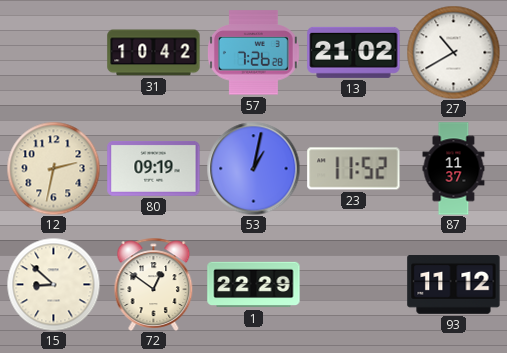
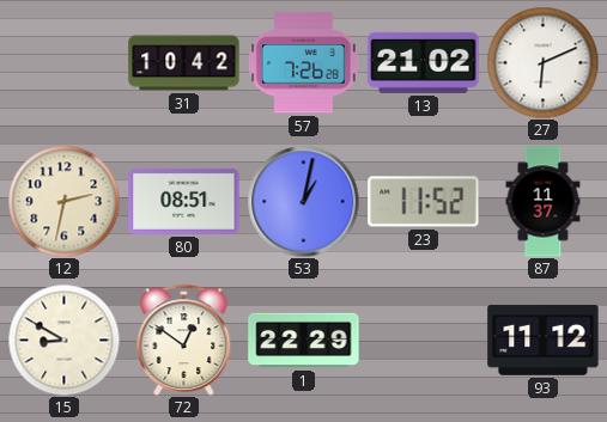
27: 10:40 -> 6:11
80: 09:19 -> 08:51
15: 8:52 -> 8:50
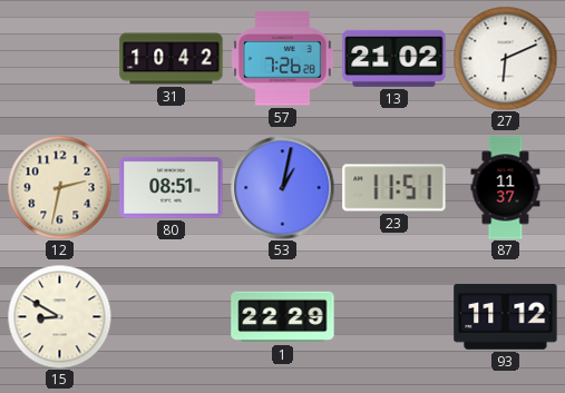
23: 11:52 -> 11:51
72: 12:51 -> none
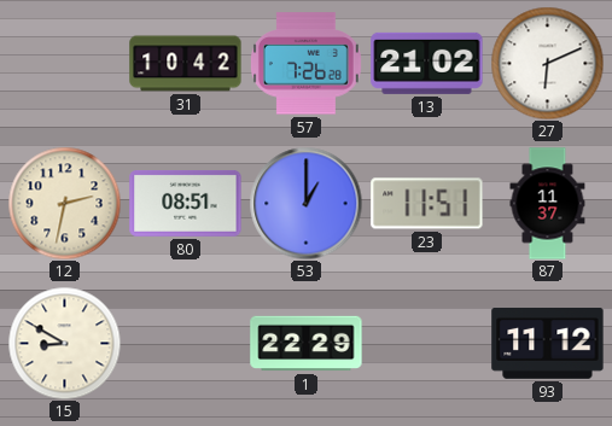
53: 1:02 -> 1:00
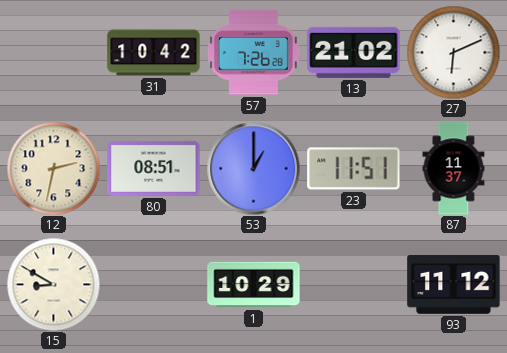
1: 22:29 -> 10:29
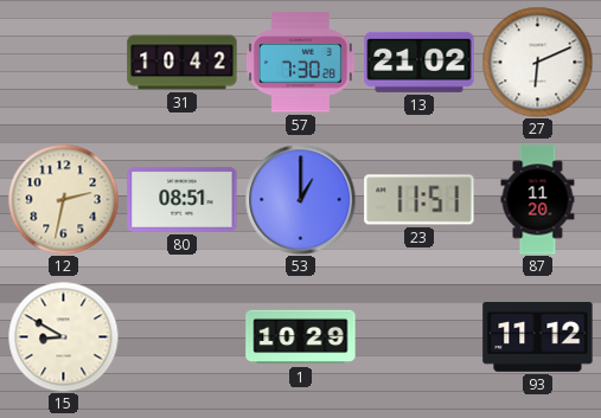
57: 7:26 -> 7:30
87: 11:37 -> 11:20
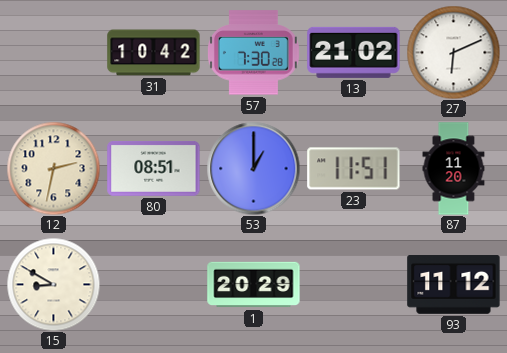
1: 10:29 -> 20:29
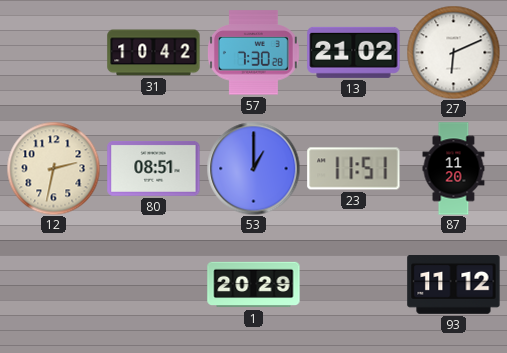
15: 8:50 -> none
